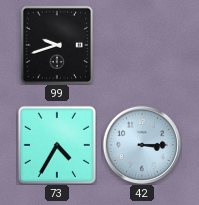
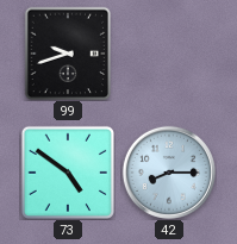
73: 4:35 -> 4:51
42: 3:15 -> 8:15
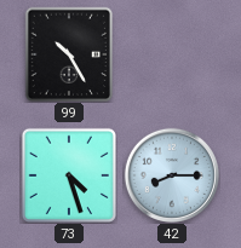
99: 9:42 -> 10:25
73: 4:51 -> 4:27
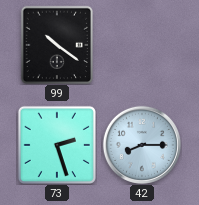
99: 10:25 -> 10:21
73: 4:27 -> 2:27
